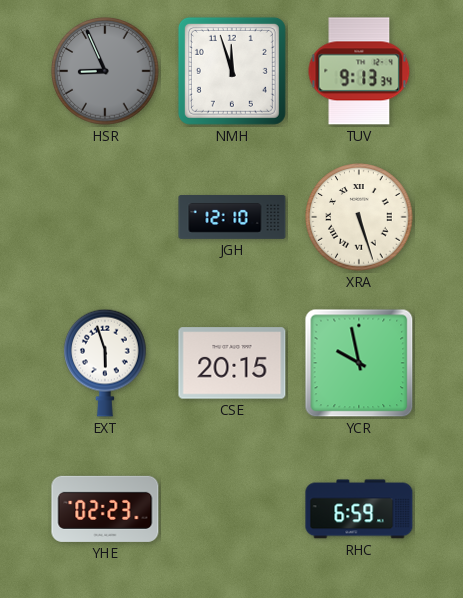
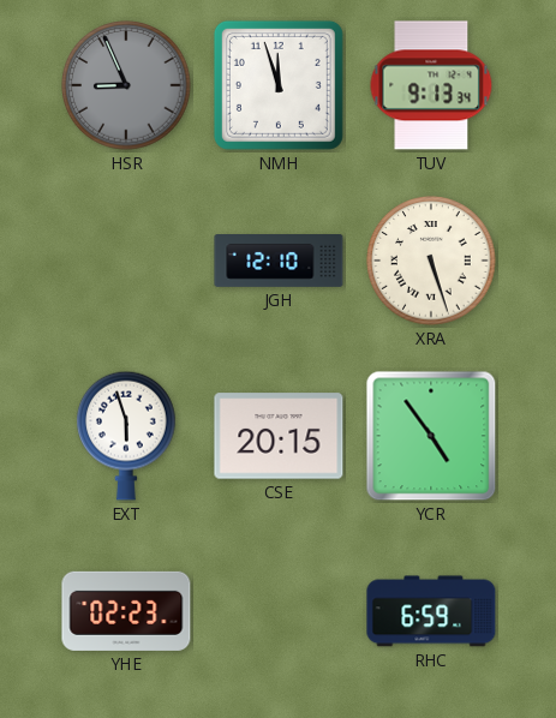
YCR: 9:58 -> 4:54
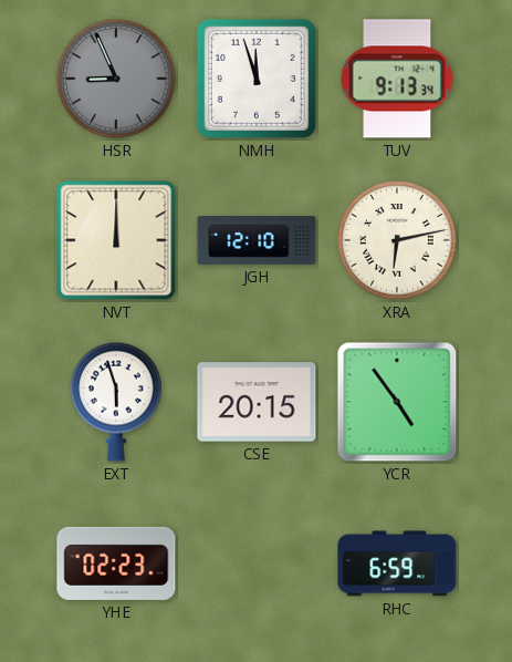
NVT: none -> 12:00
XRA: 5:27 -> 6:13
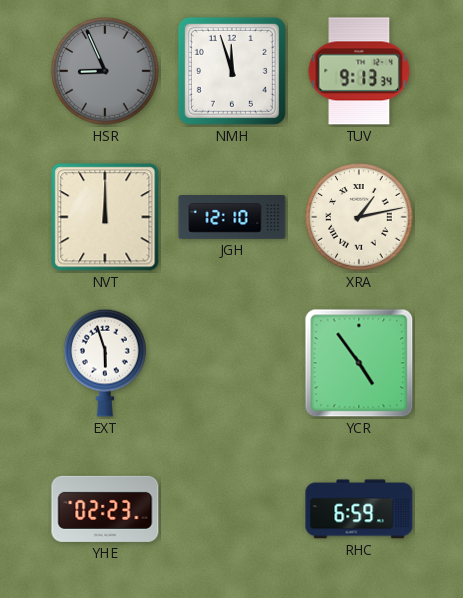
XRA: 6:13 -> 1:13
CSE: 20:15 -> none
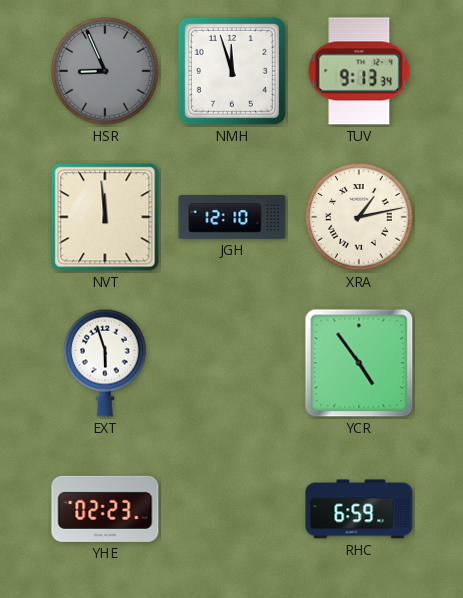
NVT: 12:00 -> 11:59
